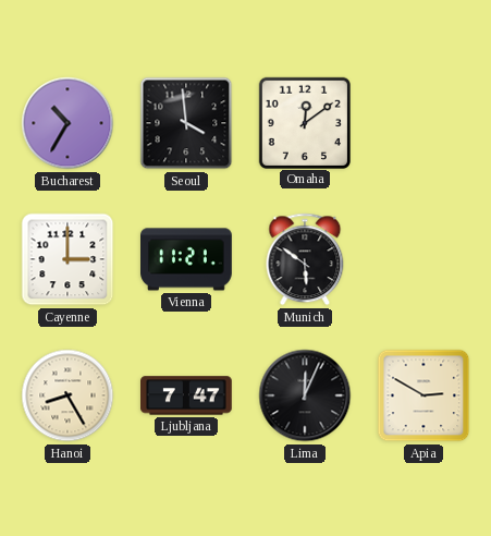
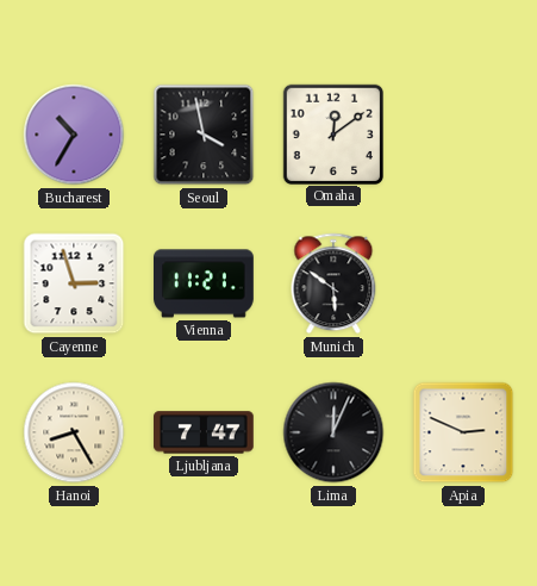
Seoul: 3:59 -> 3:58
Cayenne: 3:00 -> 2:57
Apia: 2:50 -> 2:49
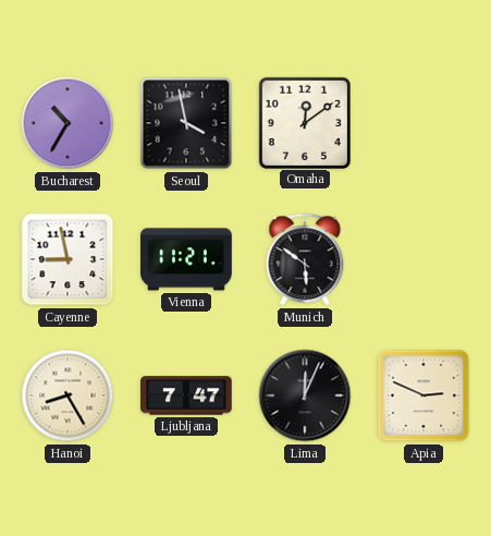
Cayenne: 2:57 -> 8:58
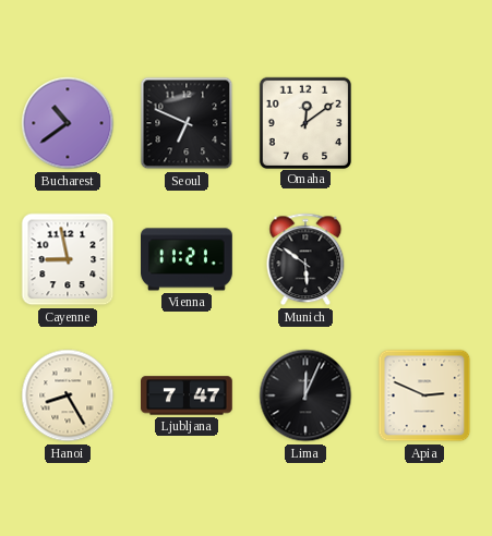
Bucharest: 10:35 -> 10:39
Seoul: 3:58 -> 6:49
